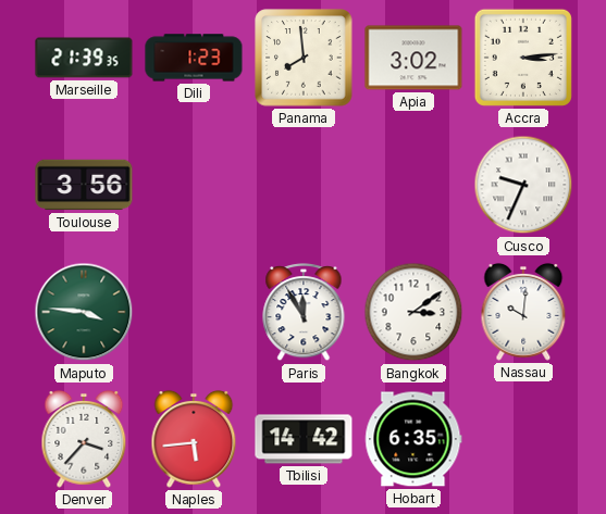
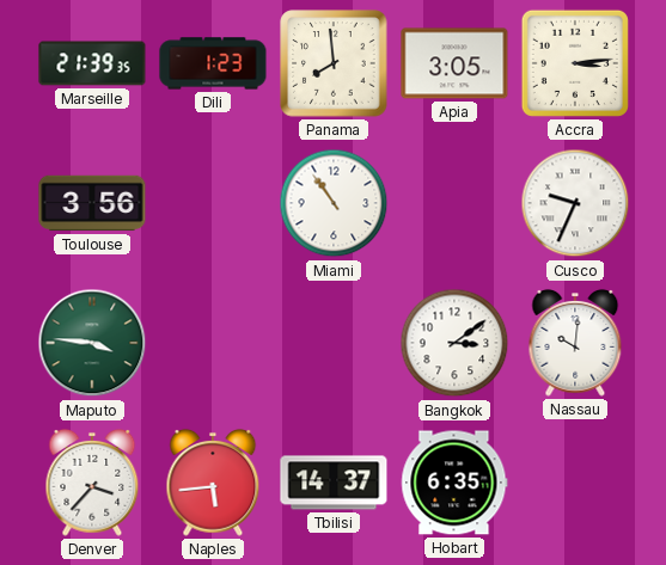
Apia: 3:02 -> 3:05
Miami: none -> 10:54
Paris: 11:55 -> none
Tbilisi: 14:42 -> 14:37
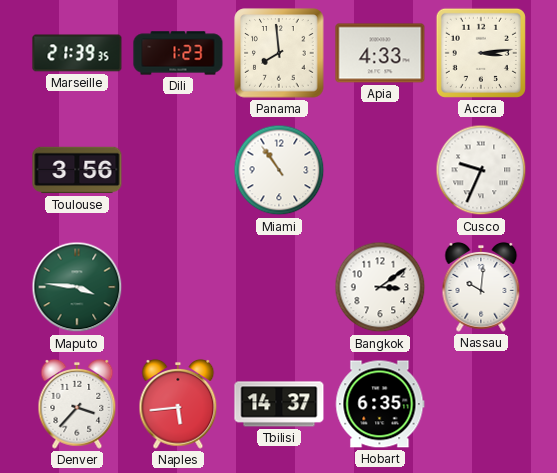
Apia: 3:05 -> 4:33
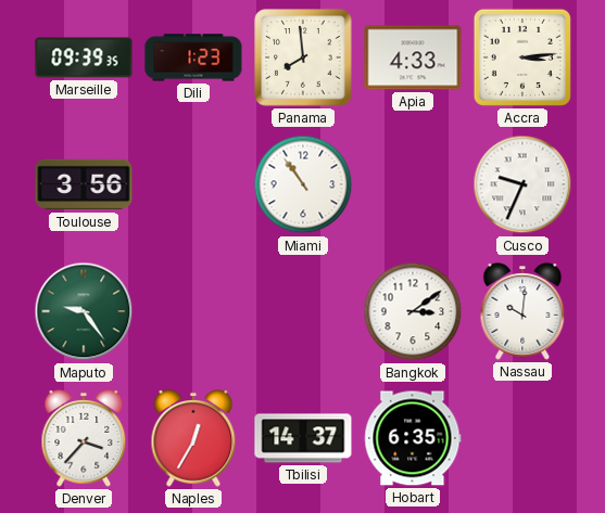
Marseille: 21:39 -> 09:39
Maputo: 3:46 -> 9:24
Naples: 5:44 -> 12:35
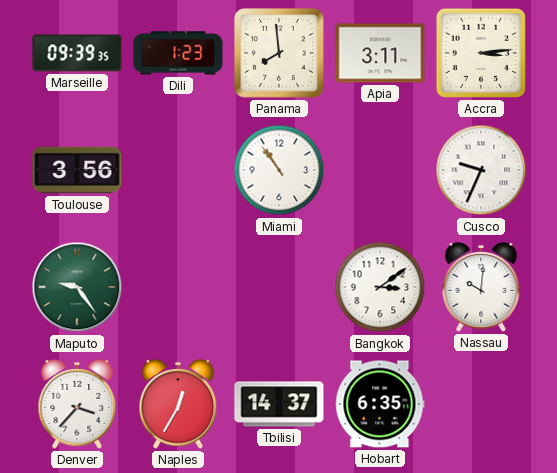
Apia: 4:33 -> 3:11
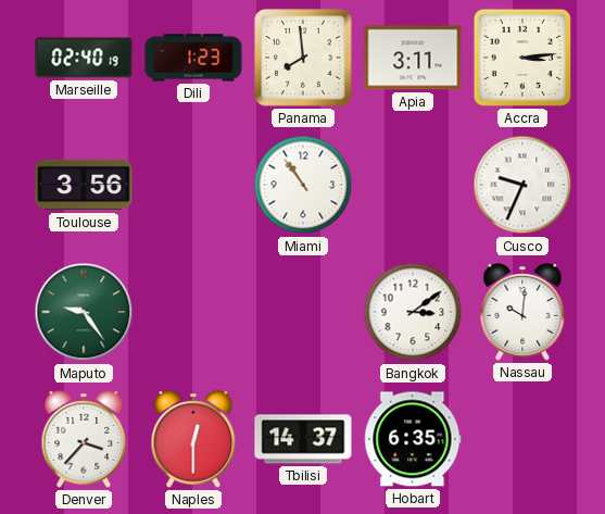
Marseille: 09:39 -> 02:40
Naples: 12:35 -> 12:30
